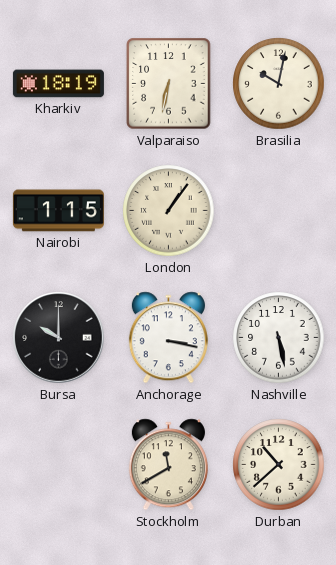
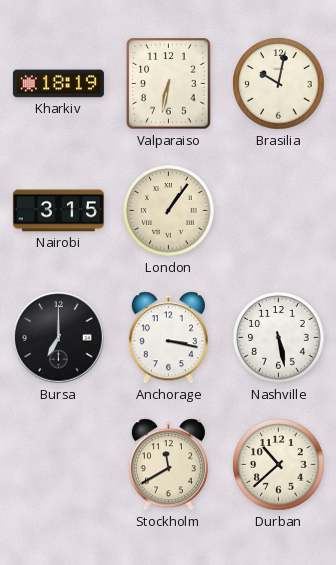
Nairobi: 1:15 -> 3:15
Bursa: 10:00 -> 7:00
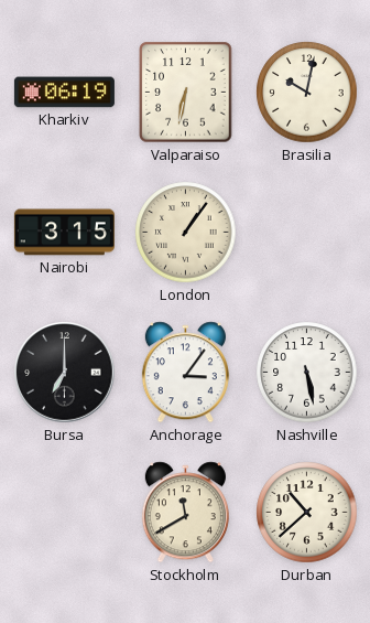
Kharkiv: 18:19 -> 06:19
Anchorage: 3:17 -> 3:06
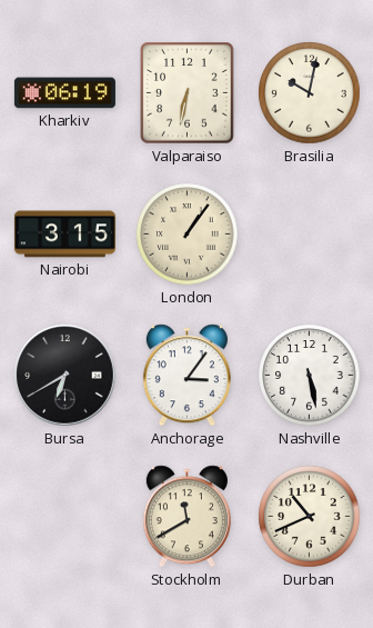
Bursa: 7:00 -> 6:40
Durban: 10:38 -> 10:41
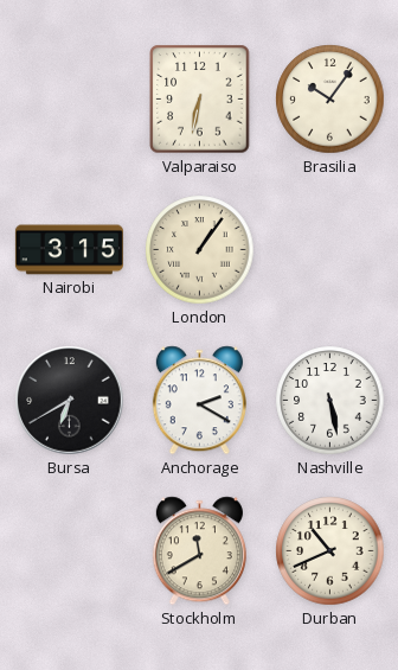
Kharkiv: 06:19 -> none
Brasilia: 10:02 -> 10:06
Anchorage: 3:06 -> 2:20
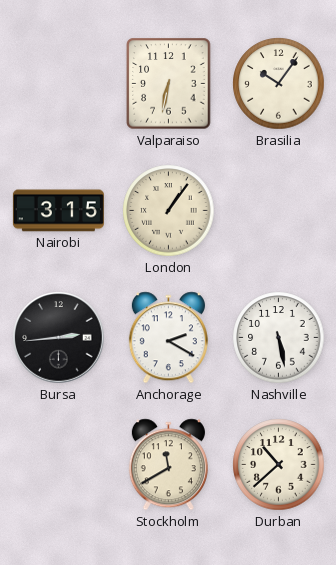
Bursa: 6:40 -> 2:44
Durban: 10:41 -> 10:38
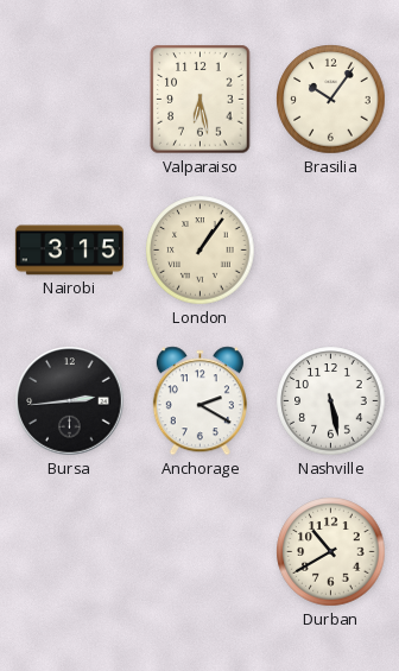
Valparaiso: 6:32 -> 6:28
Stockholm: 11:40 -> none
Durban: 10:38 -> 10:40
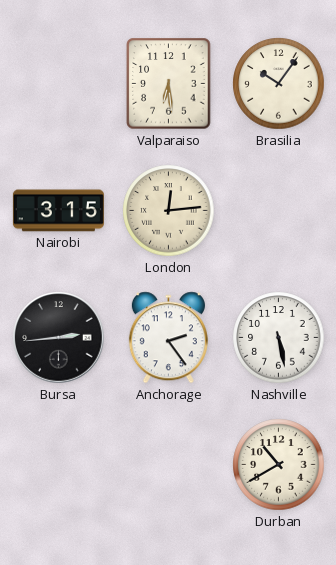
Valparaiso: 6:28 -> 6:29
London: 1:06 -> 12:14
Anchorage: 2:20 -> 2:24
